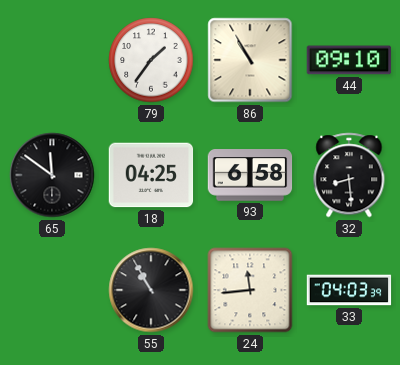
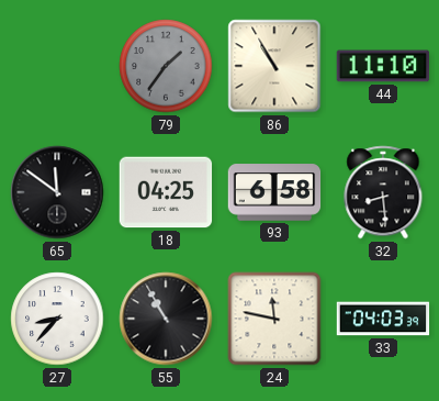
79 dial: white -> grey
44: 09:10 -> 11:10
27: none -> 8:37
24: 11:44 -> 11:47
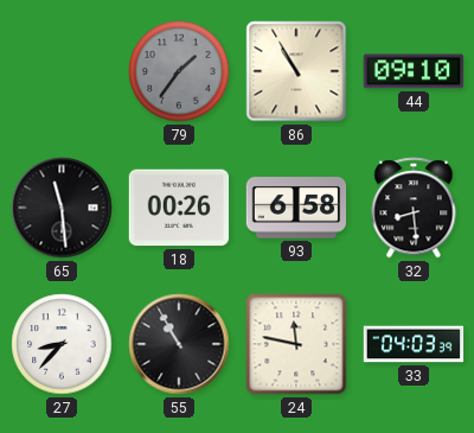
44: 11:10 -> 09:10
65: 11:51 -> 11:29
18: 04:25 -> 00:26
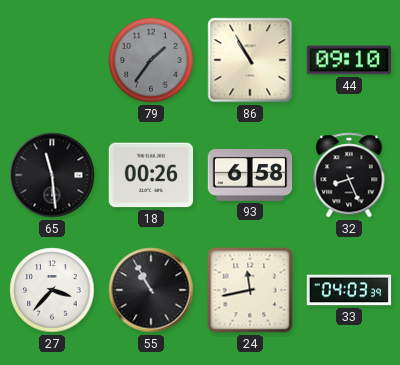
32: 8:29 -> 8:26
27: 8:37 -> 3:37
24: 11:47 -> 11:43
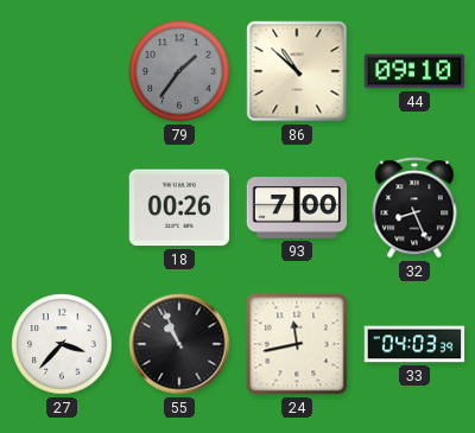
86: 10:55 -> 10:52
65: 11:29 -> none
93: 6:58 -> 7:00
55: 10:55 -> 10:56
